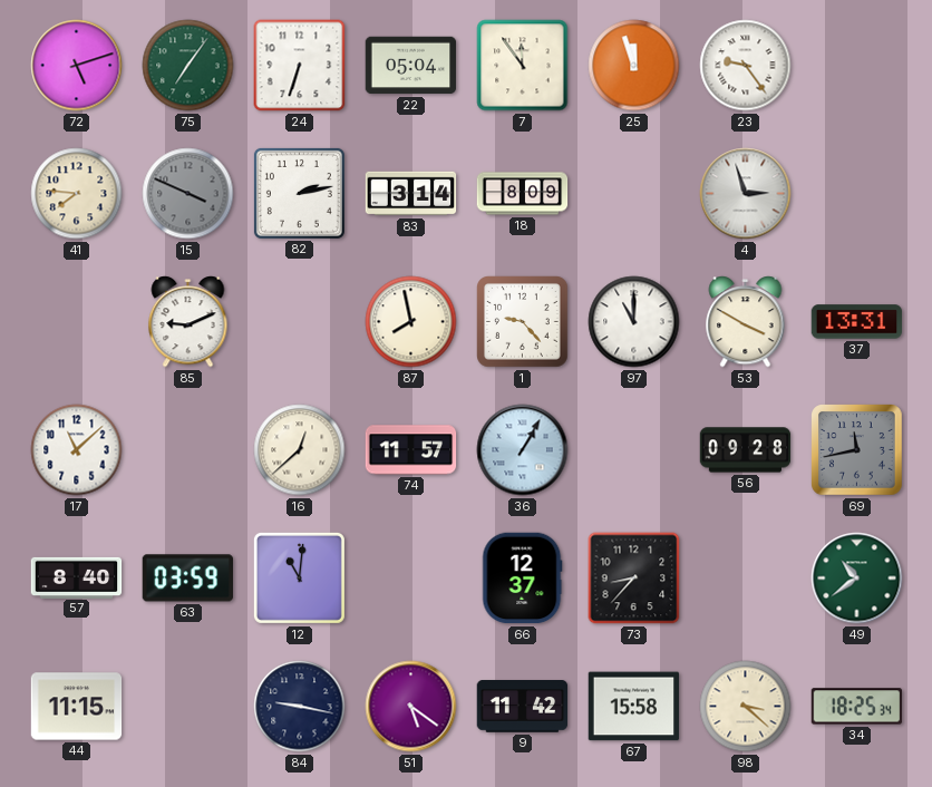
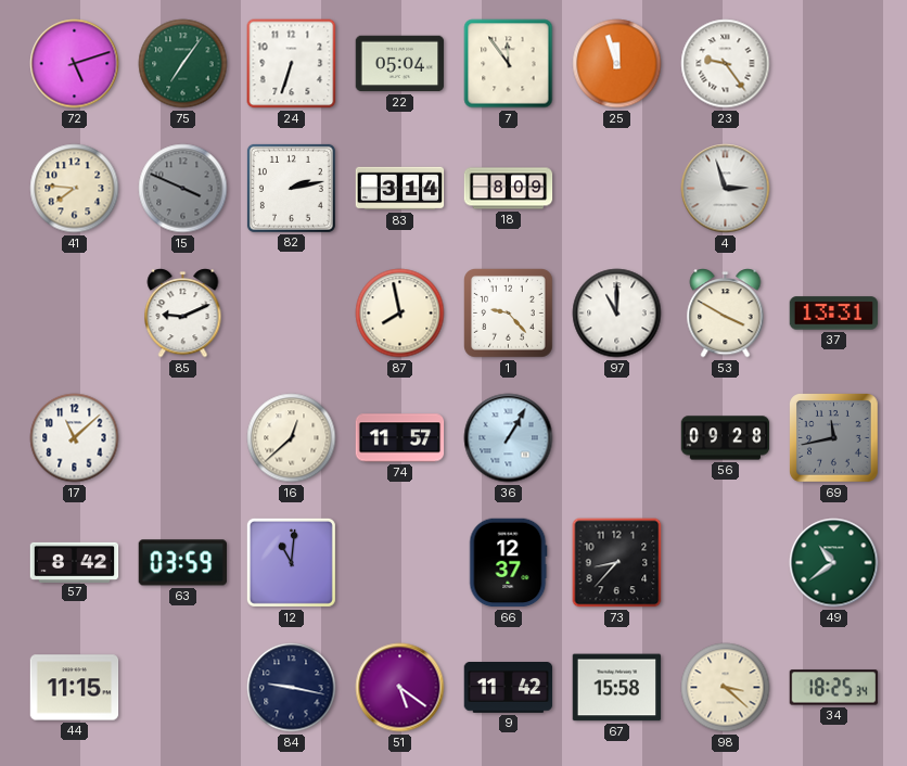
57: 8:40 -> 8:42
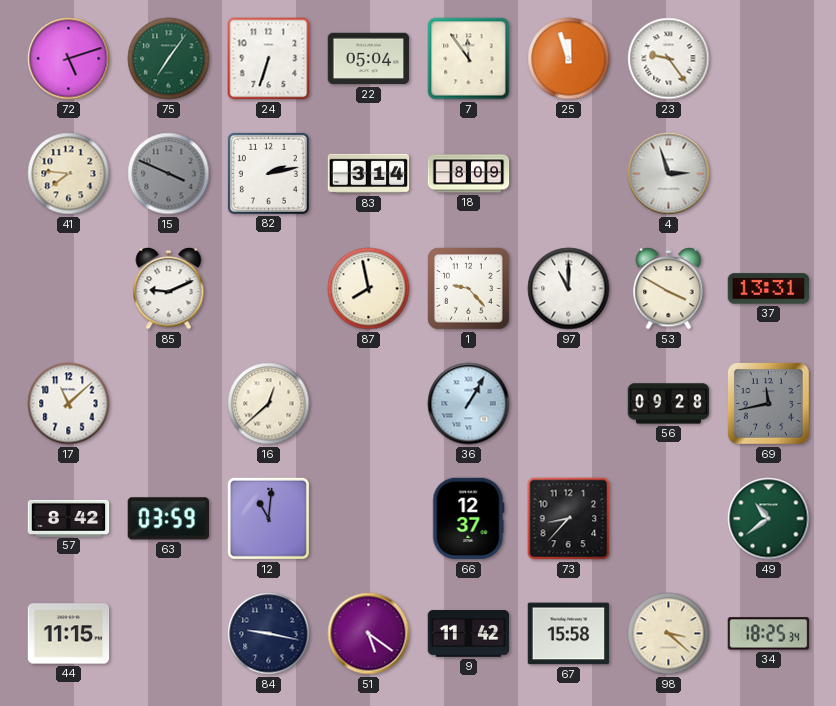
74: 11:57 -> none
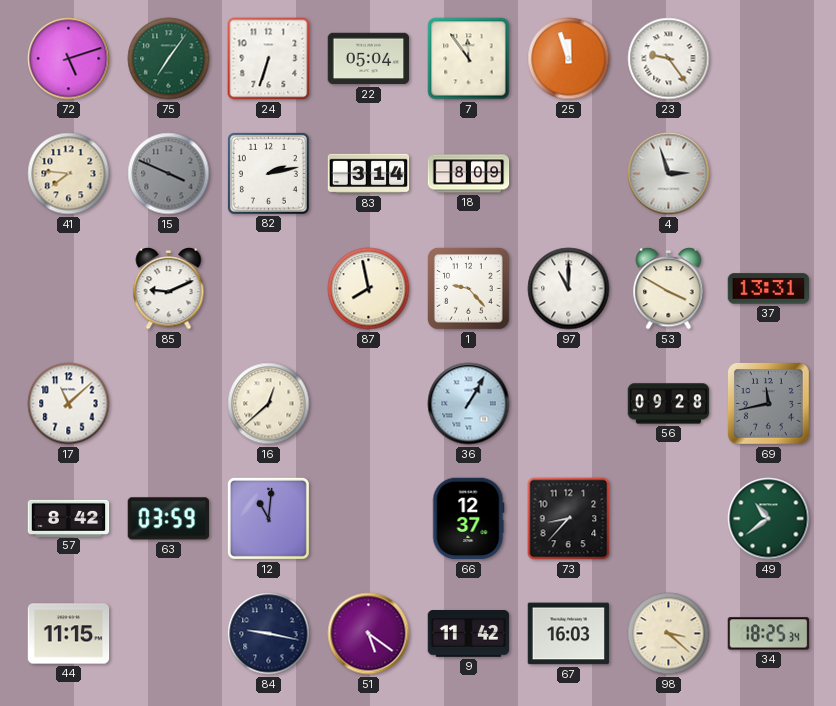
67: 15:58 -> 16:03
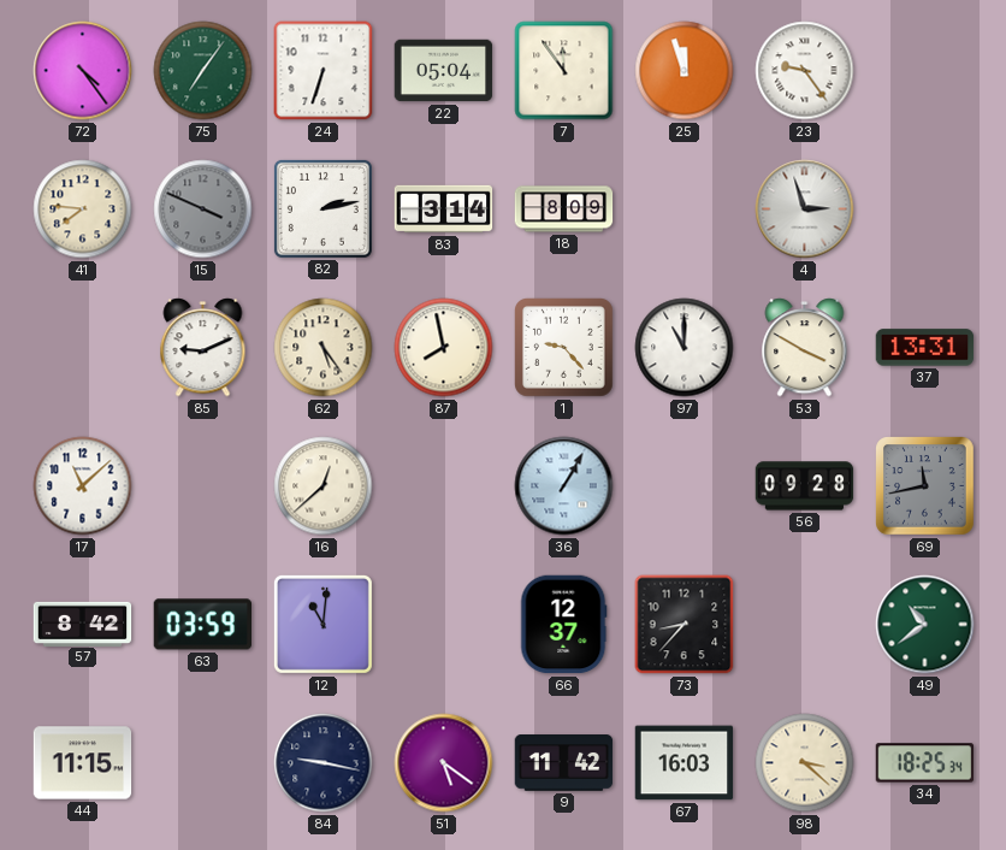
72: 5:12 -> 4:24
62: none -> 5:24
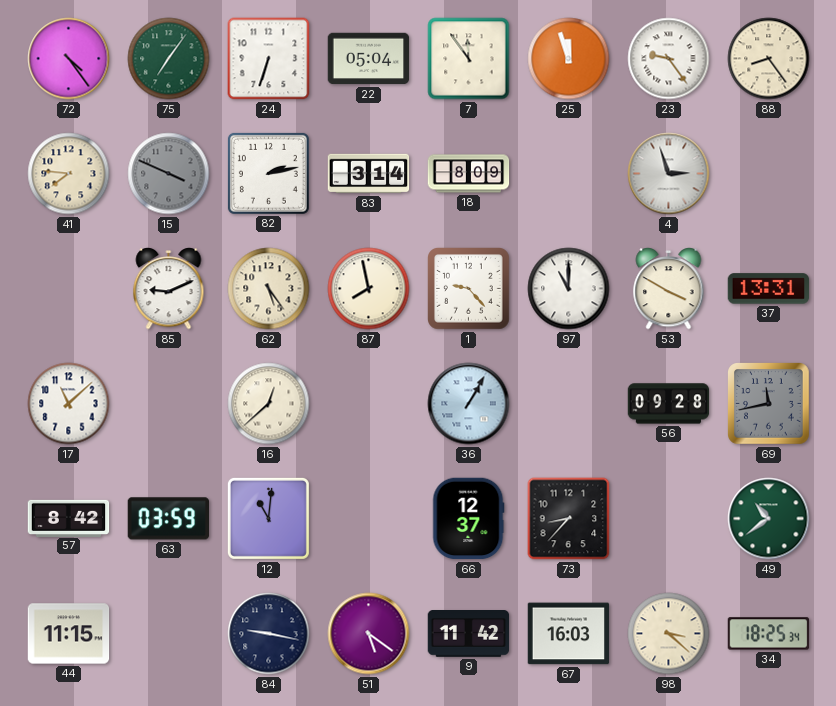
88: none -> 8:24
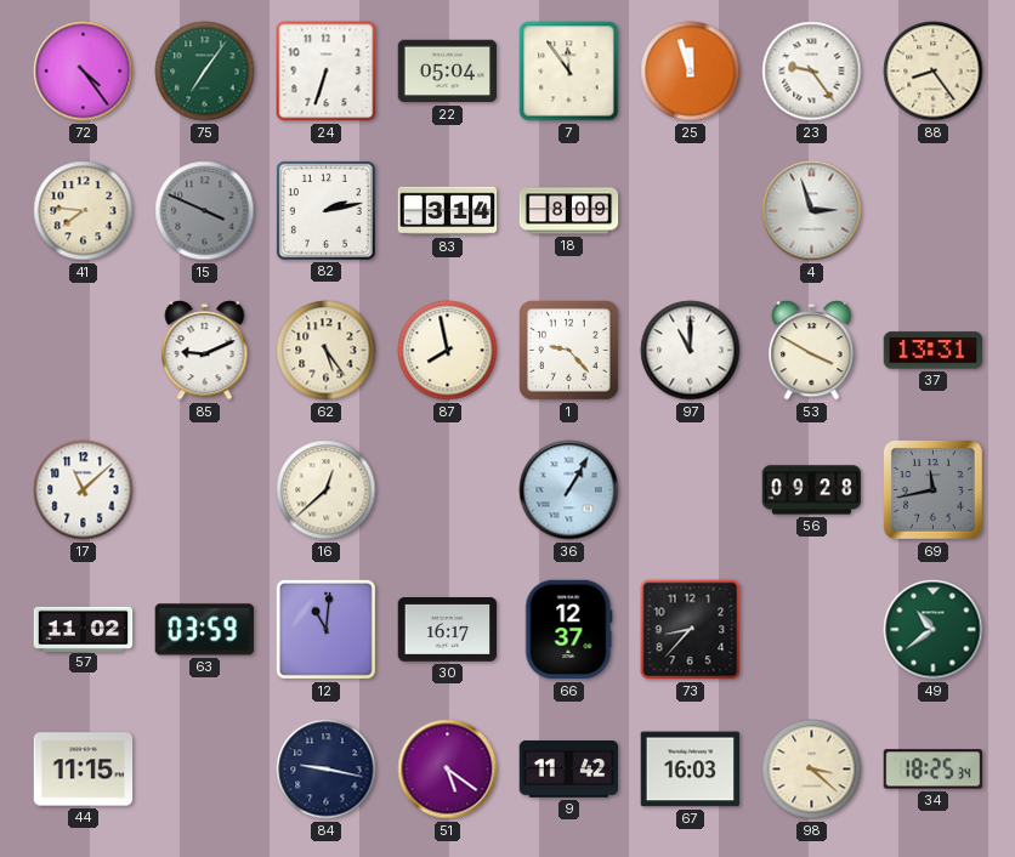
57: 8:42 -> 11:02
30: none -> 16:17
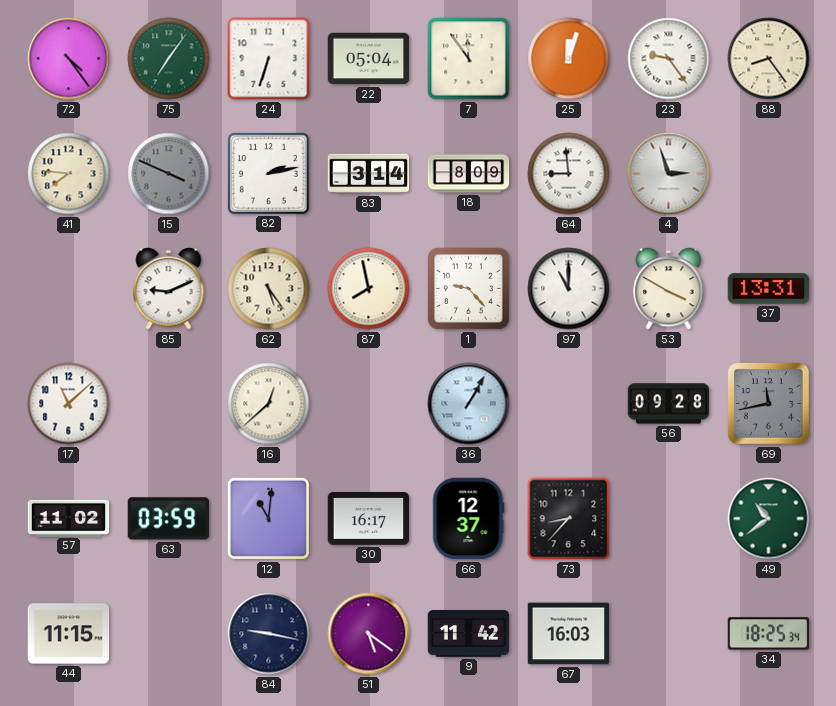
25: 11:57 -> 12:03
64: none -> 8:59
98: 3:22 -> none
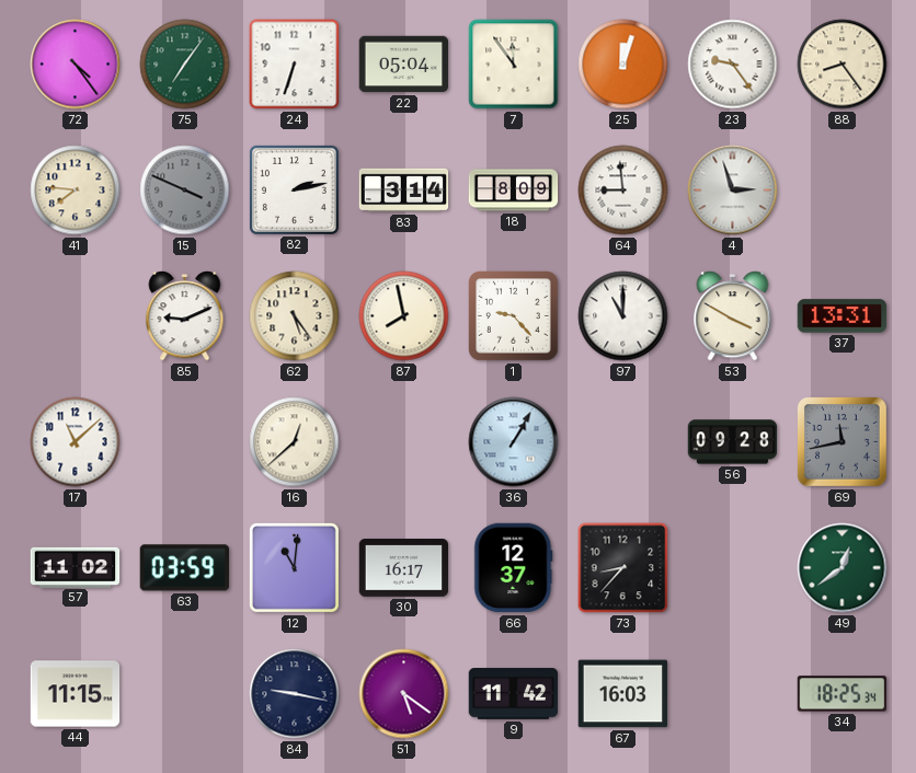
49: 10:39 -> 12:39
